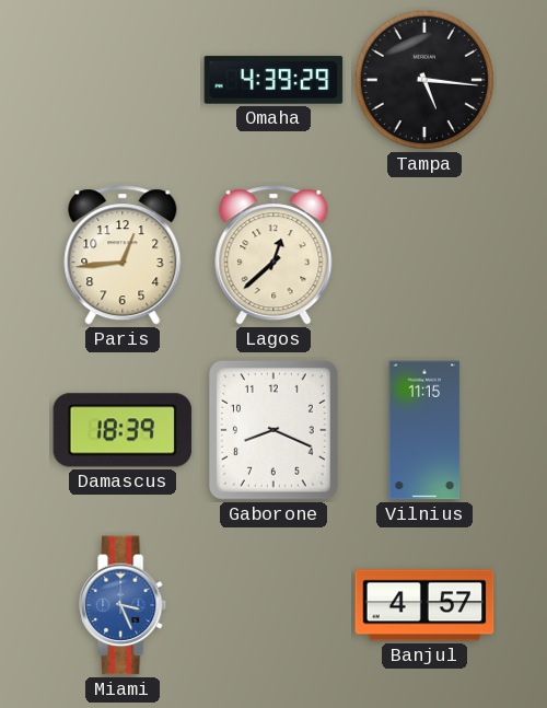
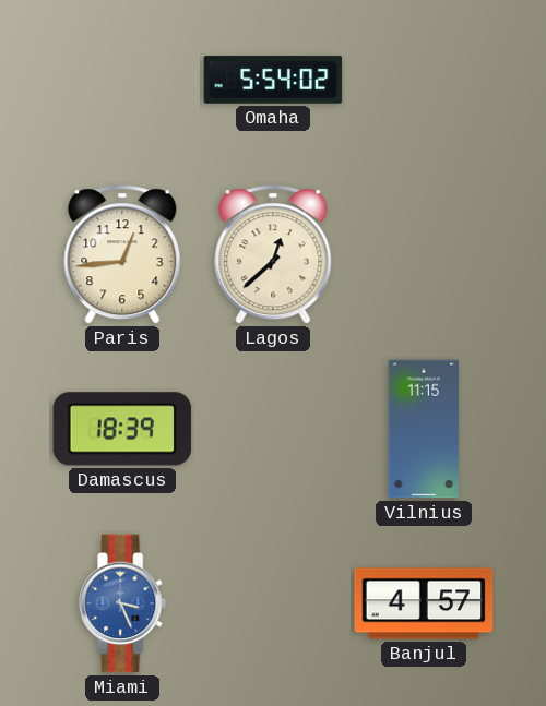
Omaha: 4:39 -> 5:54
Tampa: 5:16 -> none
Gaborone: 8:19 -> none
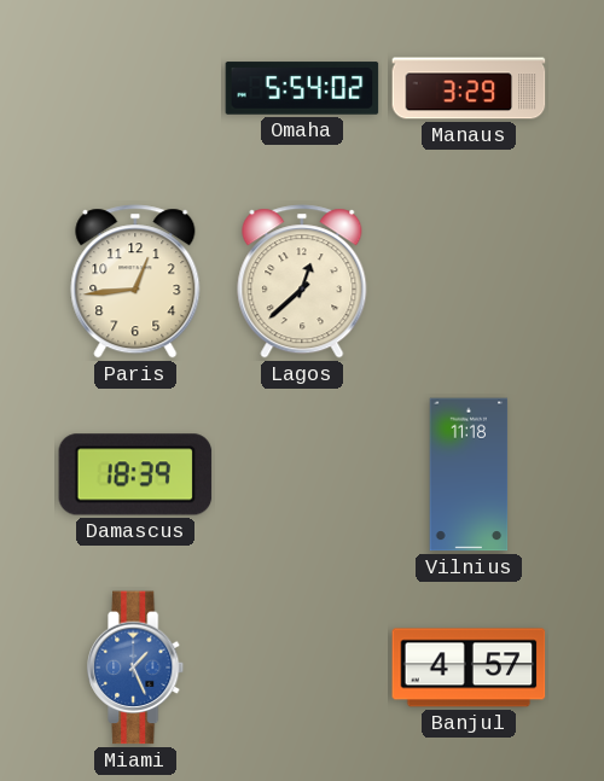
Manaus: none -> 3:29
Vilnius: 11:15 -> 11:18
Miami: 3:26 -> 1:26
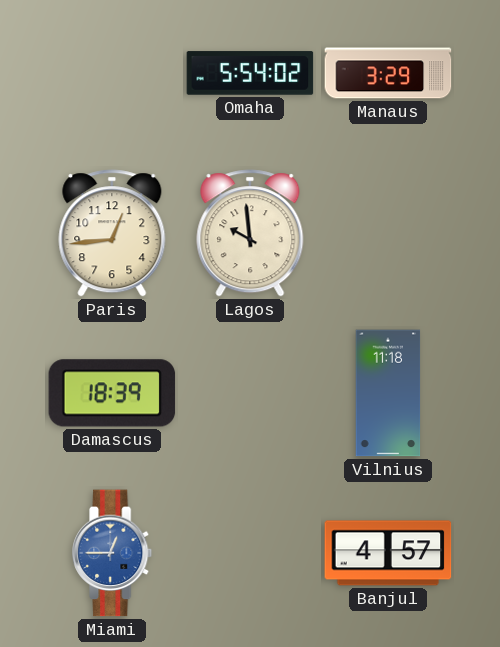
Lagos: 12:38 -> 9:59
Miami: 1:26 -> 12:45
